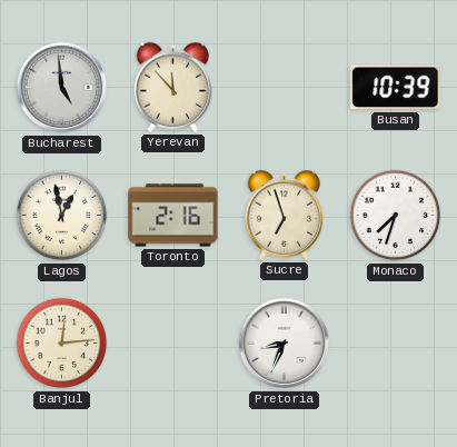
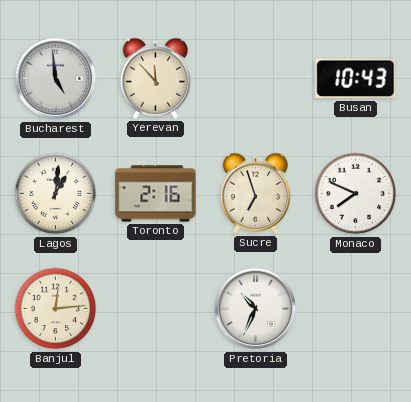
Busan: 10:39 -> 10:43
Lagos: 12:58 -> 1:01
Monaco: 7:33 -> 7:49
Pretoria: 8:34 -> 10:34
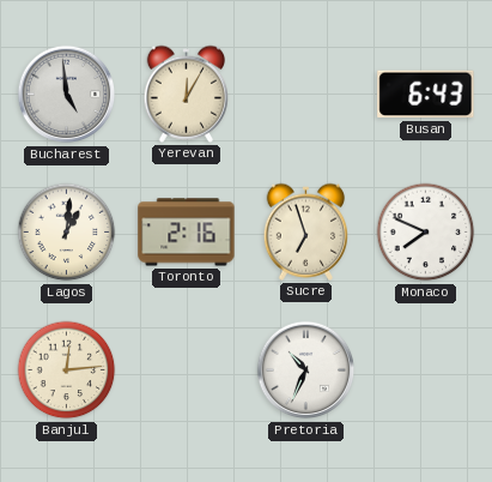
Yerevan: 11:53 -> 12:05
Busan: 10:43 -> 6:43
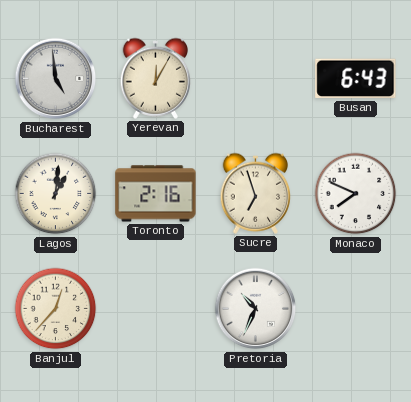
Banjul: 12:14 -> 12:37
